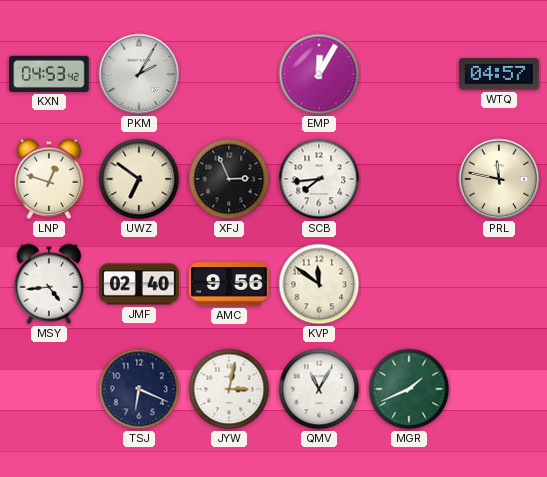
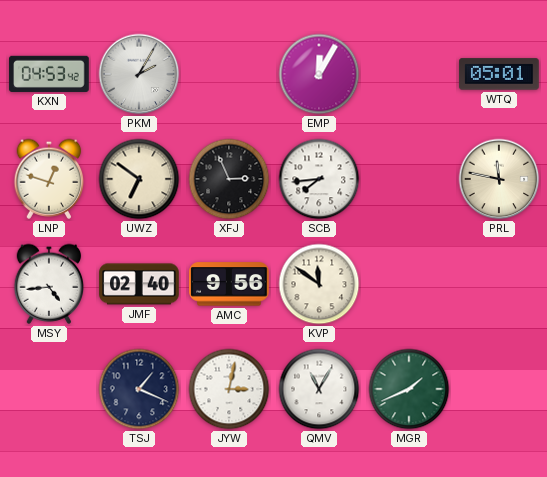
WTQ: 04:57 -> 05:01
TSJ: 6:19 -> 1:19
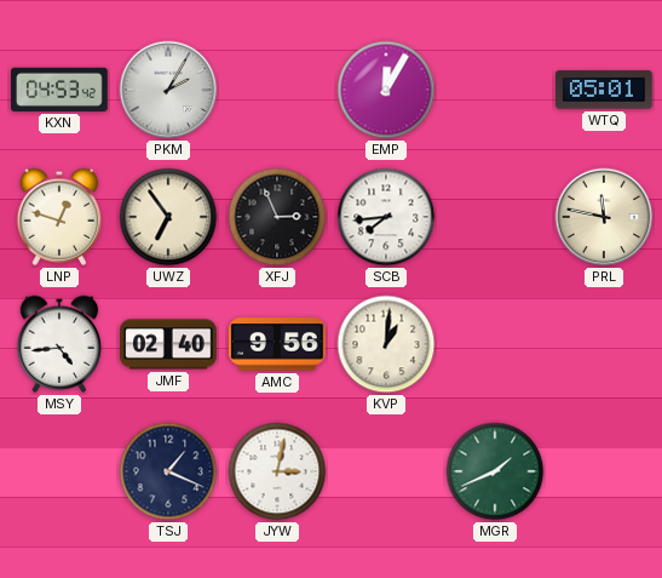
UWZ: 6:51 -> 6:54
KVP: 11:51 -> 1:01
QMV: 11:05 -> none
